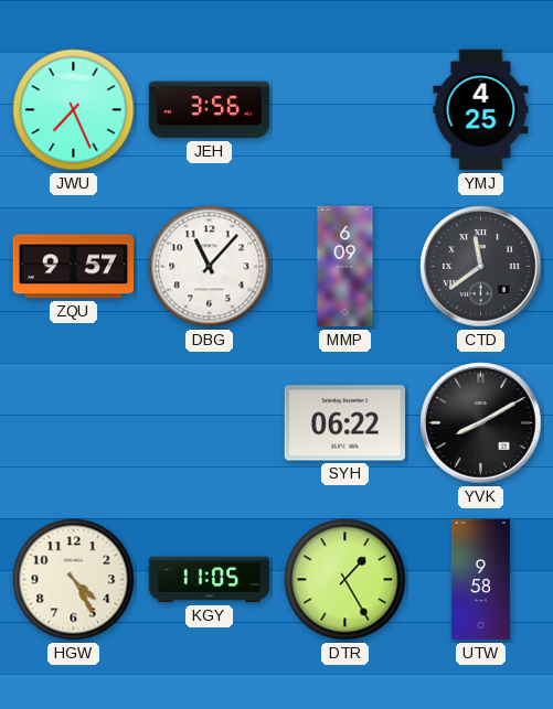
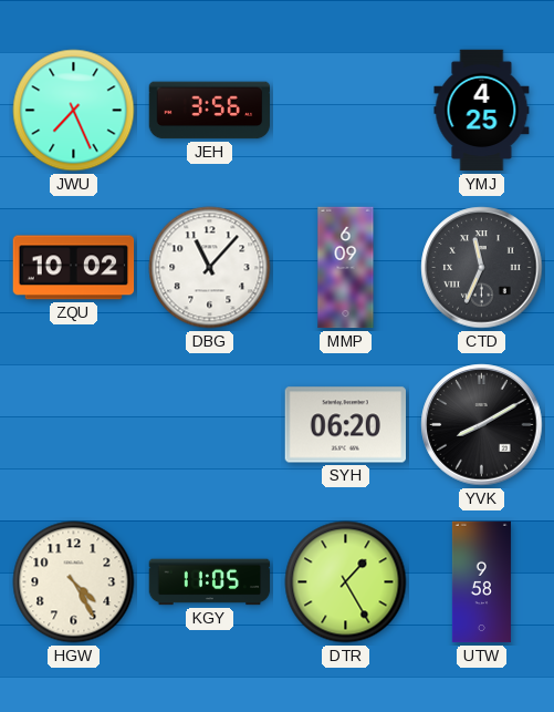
ZQU: 9:57 -> 10:02
CTD: 11:39 -> 11:34
SYH: 06:22 -> 06:20
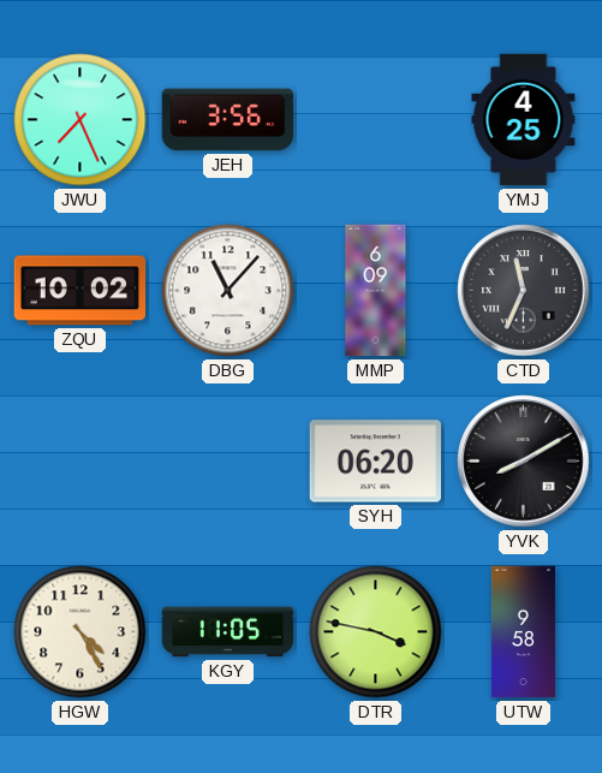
DTR: 1:25 -> 3:47
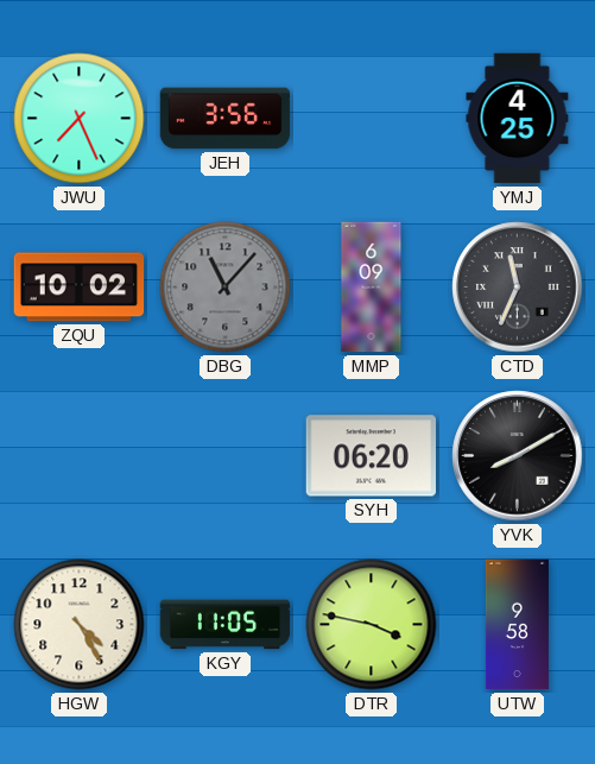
DBG dial: white -> grey
